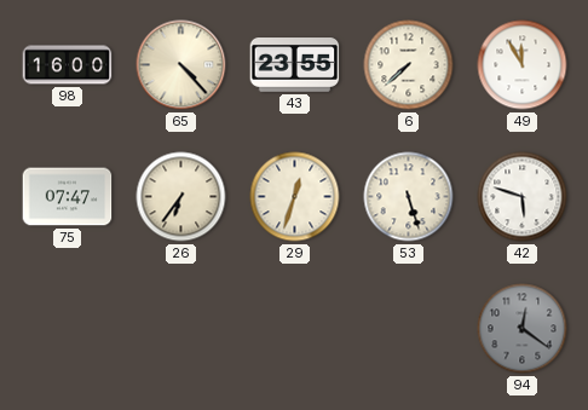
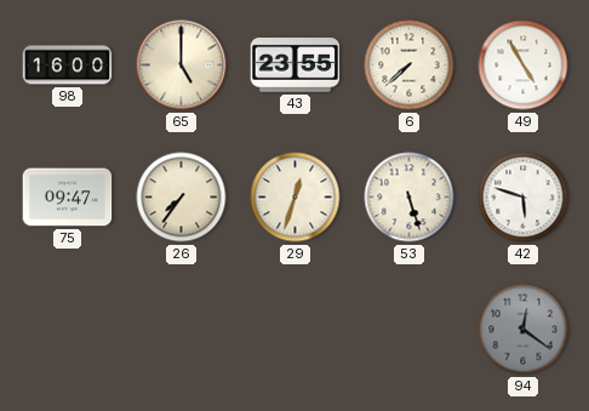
65: 4:23 -> 5:00
49: 11:55 -> 4:55
75: 07:47 -> 09:47
26: 6:36 -> 7:36
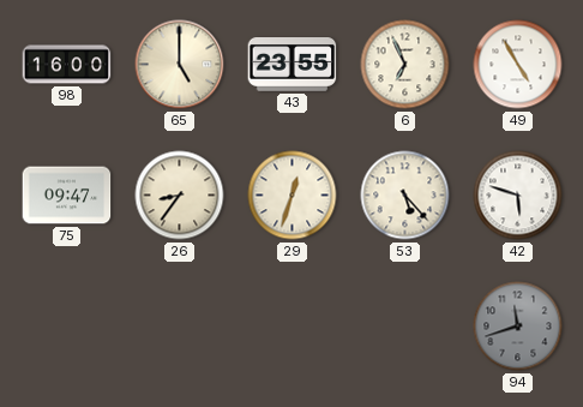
6: 7:38 -> 6:56
26: 7:36 -> 8:36
53: 5:27 -> 5:23
94: 12:21 -> 11:42
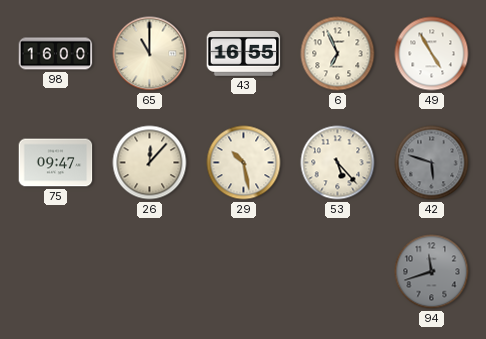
65: 5:00 -> 11:00
43: 23:55 -> 16:55
26: 8:36 -> 12:07
29: 12:33 -> 10:28
42 dial: white -> grey
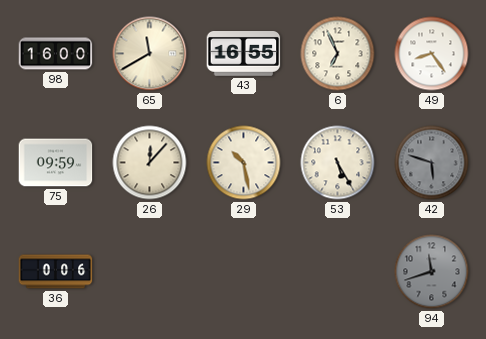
65: 11:00 -> 11:40
49: 4:55 -> 8:24
75: 09:47 -> 09:59
53: 5:23 -> 5:25
36: none -> 0:06
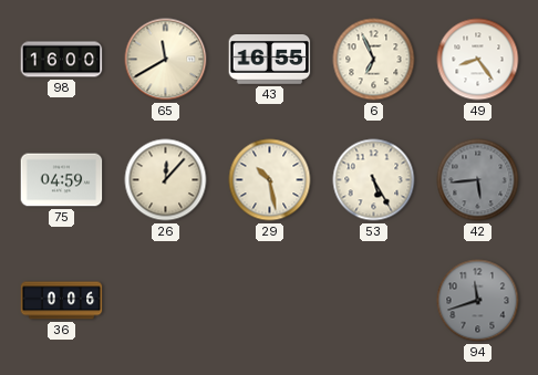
75: 09:59 -> 04:59
42: 5:48 -> 5:44
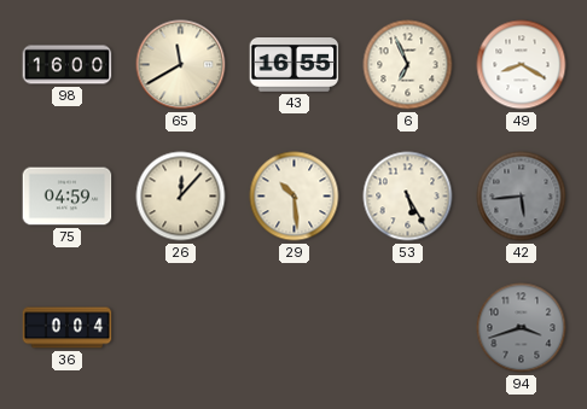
49: 8:24 -> 8:20
29: 10:28 -> 10:29
36: 0:06 -> 0:04
94: 11:42 -> 3:42
